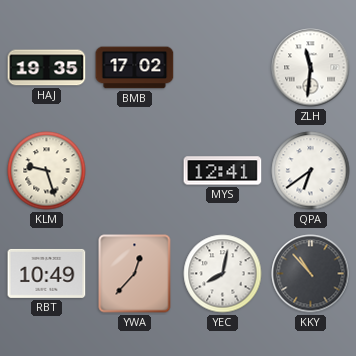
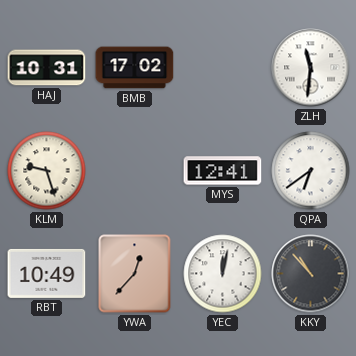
HAJ: 19:35 -> 10:31
YEC: 8:02 -> 12:02
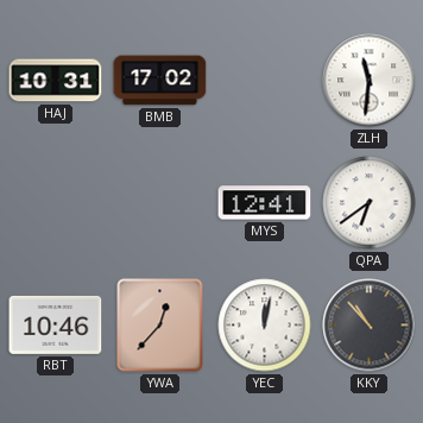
KLM: 9:27 -> none
RBT: 10:49 -> 10:46
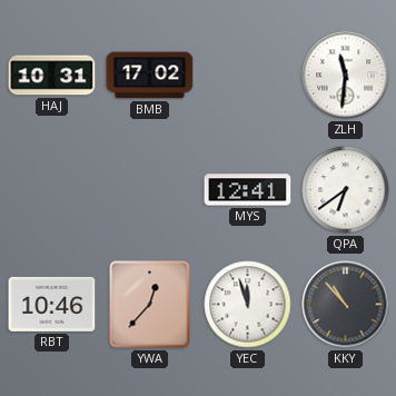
YEC: 12:02 -> 11:57
